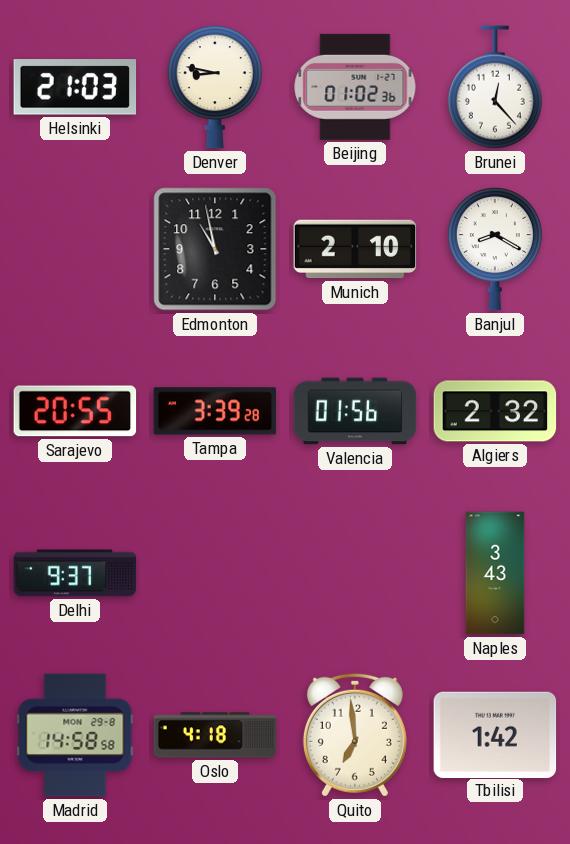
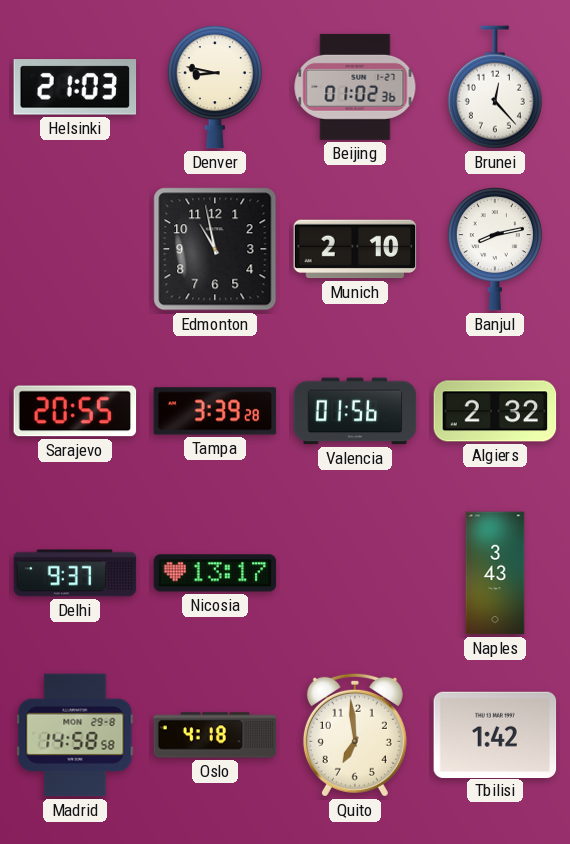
Banjul: 8:20 -> 8:13
Nicosia: none -> 13:17
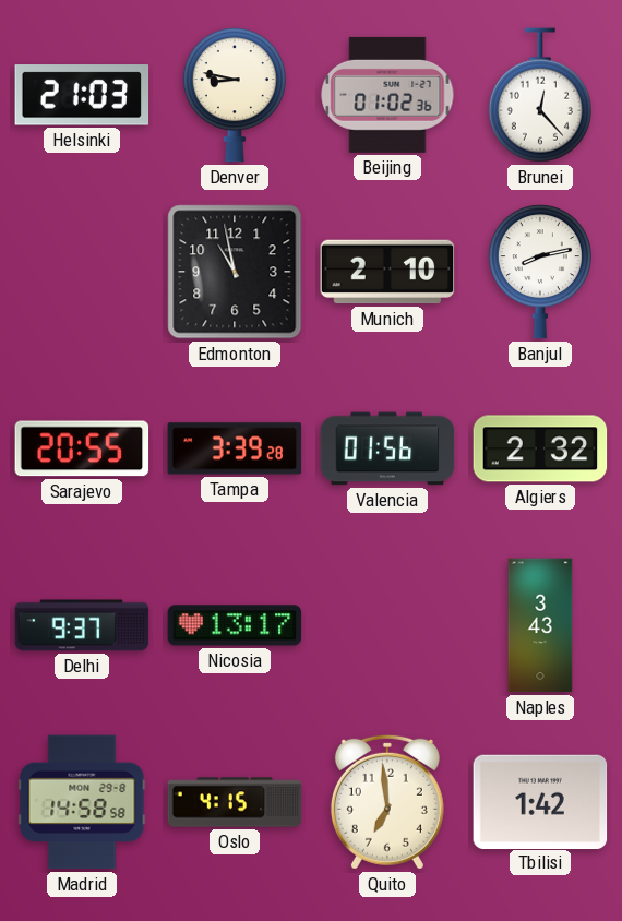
Oslo: 4:18 -> 4:15
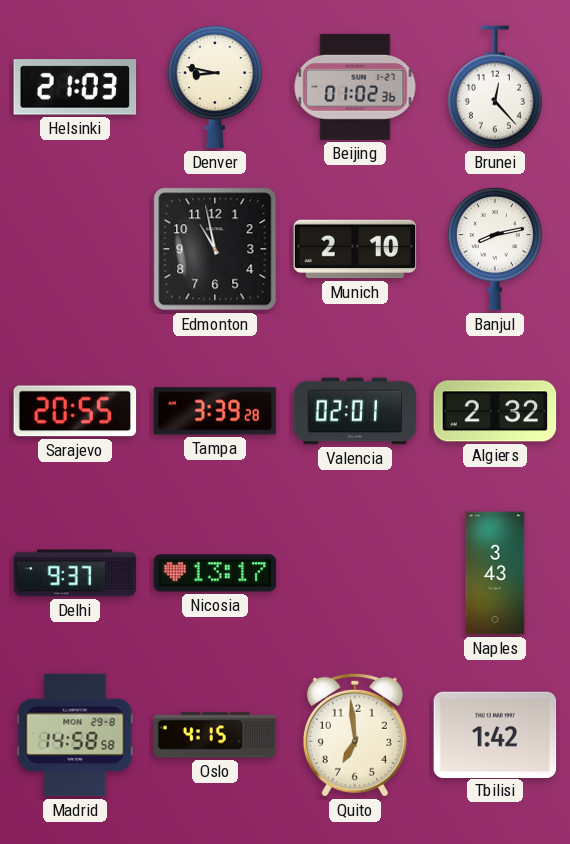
Valencia: 01:56 -> 02:01
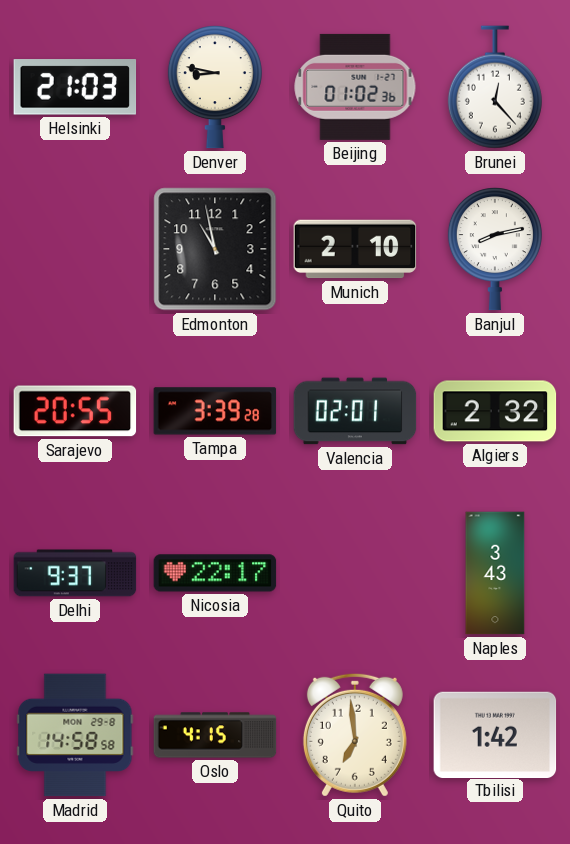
Nicosia: 13:17 -> 22:17
